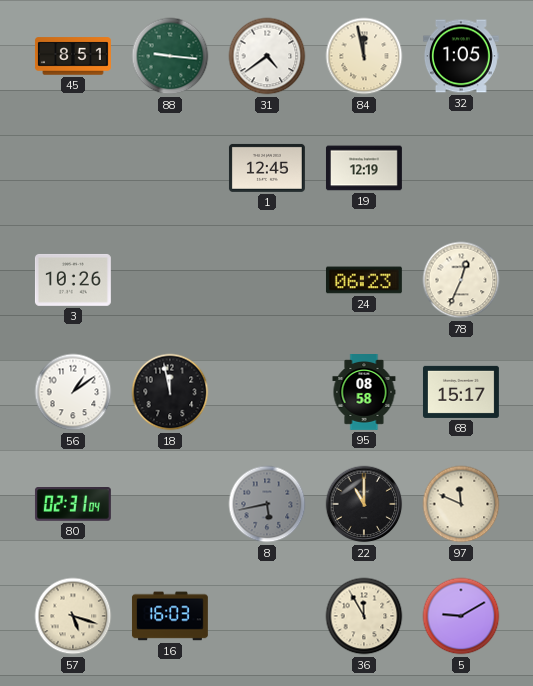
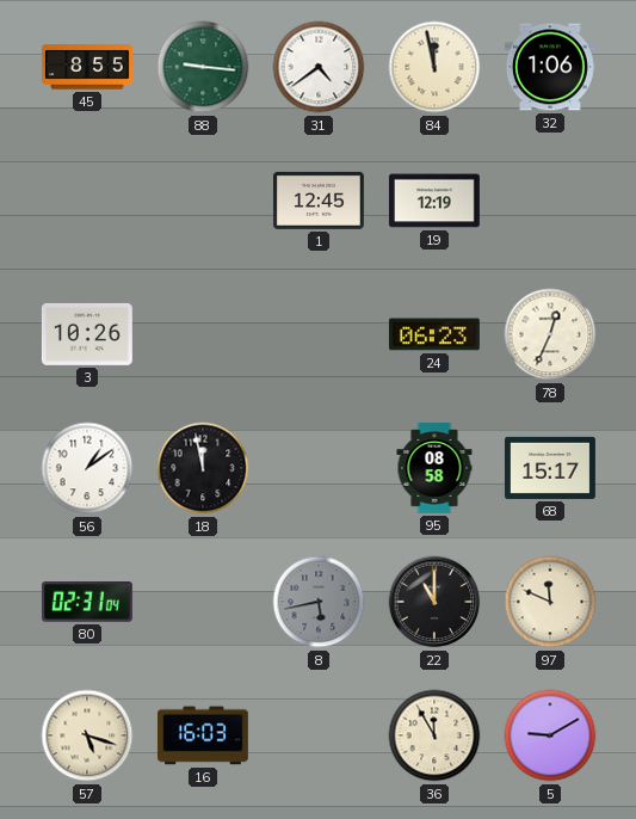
45: 8:51 -> 8:55
32: 1:05 -> 1:06
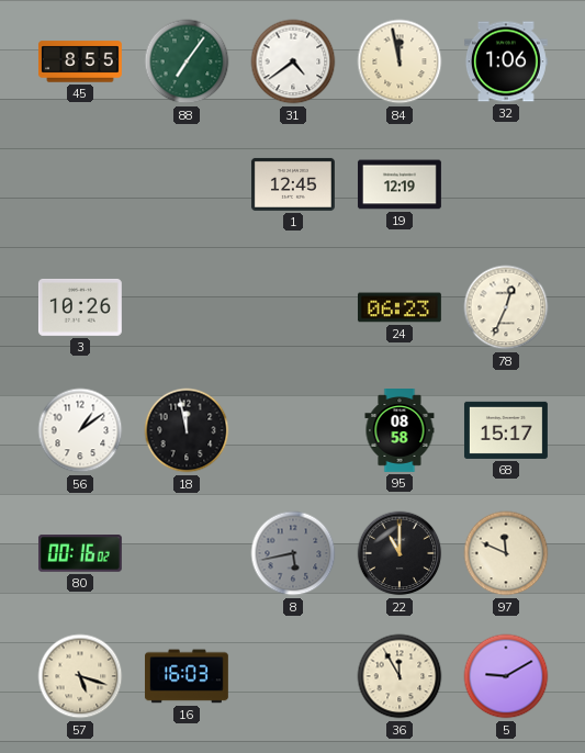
88: 9:16 -> 7:06
80: 02:31 -> 00:16
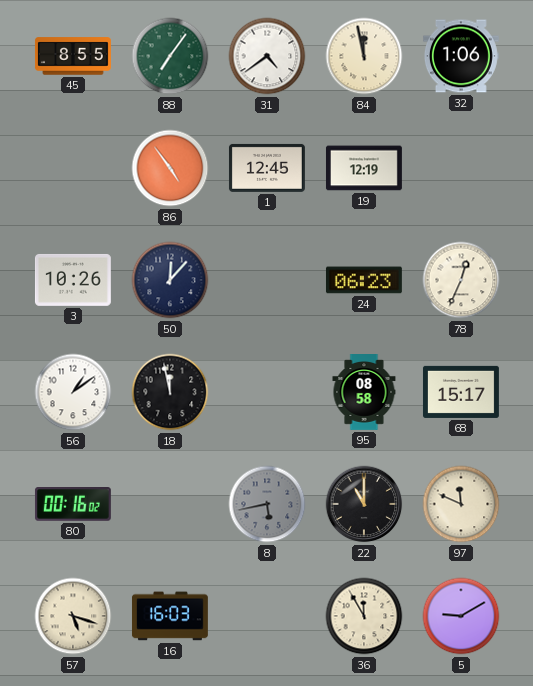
86: none -> 4:54
50: none -> 12:07
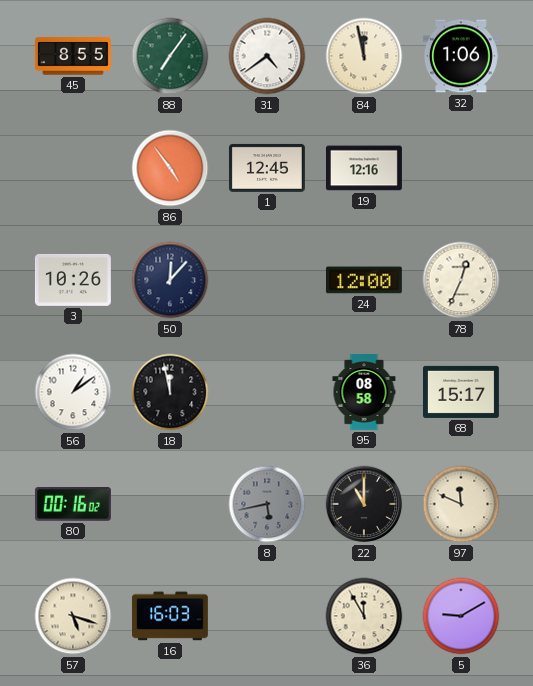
19: 12:19 -> 12:16
24: 06:23 -> 12:00
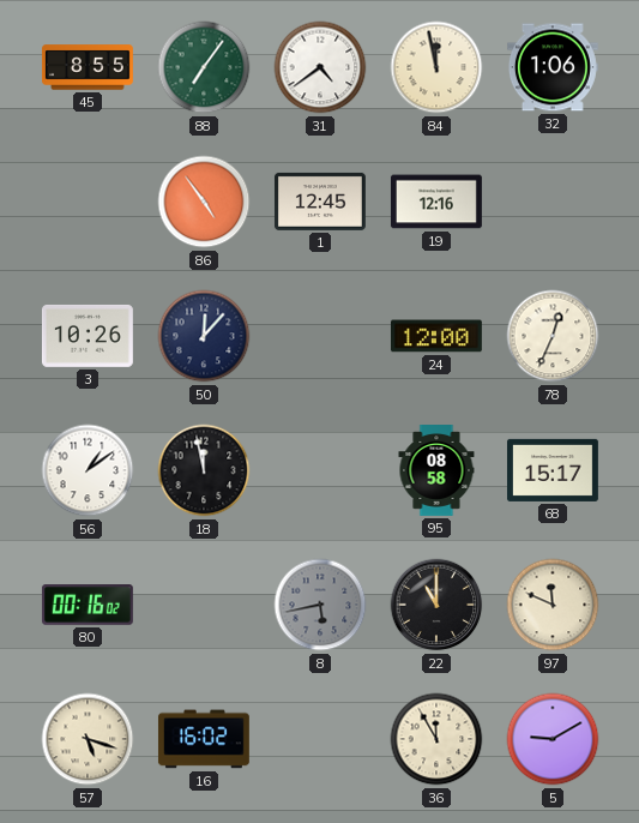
16: 16:03 -> 16:02
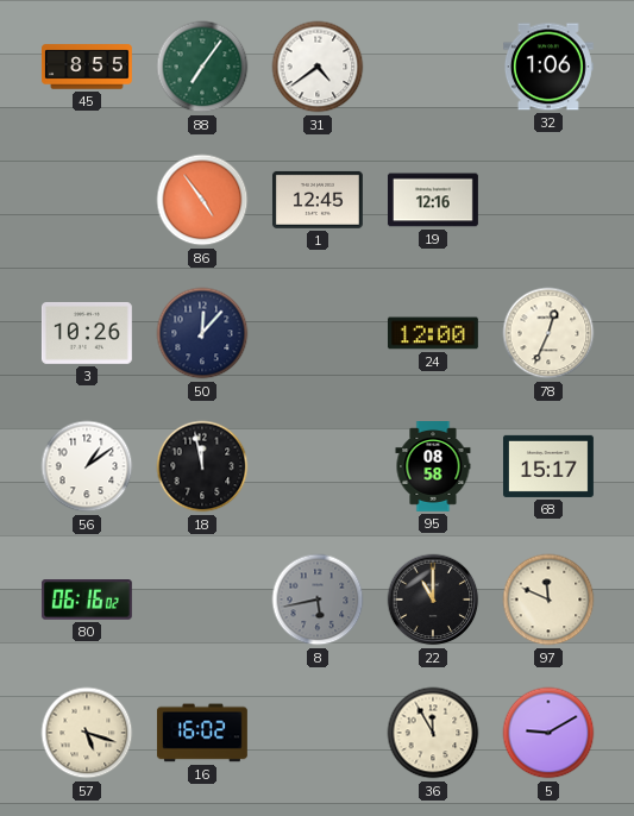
84: 11:58 -> none
80: 00:16 -> 06:16
